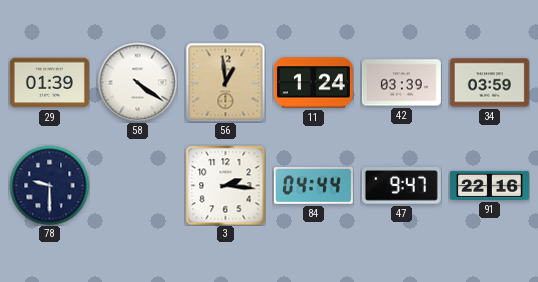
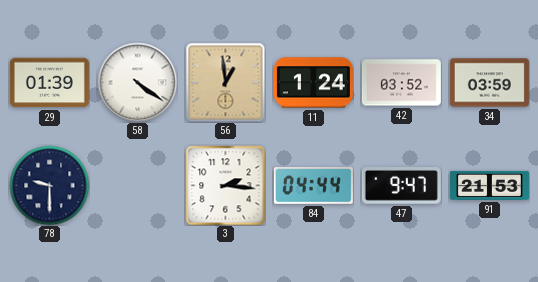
42: 03:39 -> 03:52
91: 22:16 -> 21:53
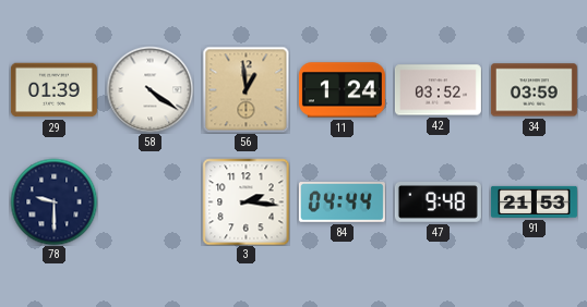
47: 9:47 -> 9:48
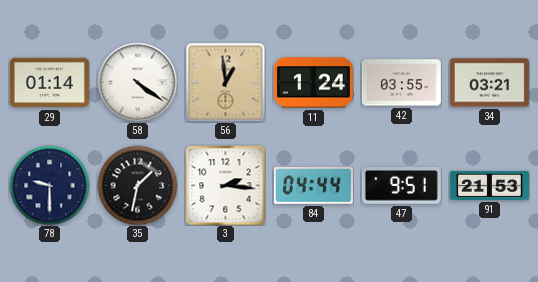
29: 01:39 -> 01:14
42: 03:52 -> 03:55
34: 03:59 -> 03:21
35: none -> 1:32
47: 9:48 -> 9:51
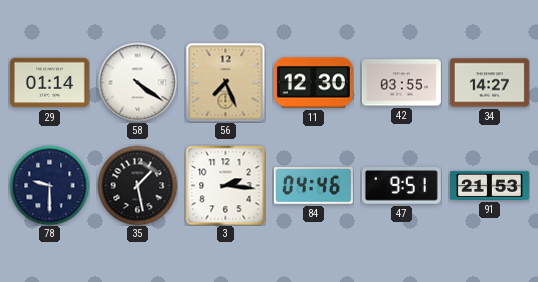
56: 12:59 -> 7:26
11: 1:24 -> 12:30
34: 03:21 -> 14:27
35: 1:32 -> 1:28
84: 04:44 -> 04:46
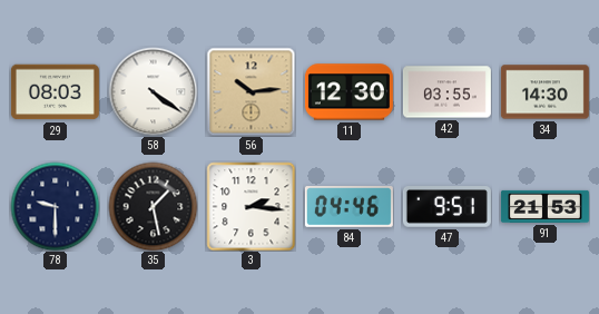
29: 01:14 -> 08:03
56: 7:26 -> 10:14
34: 14:27 -> 14:30
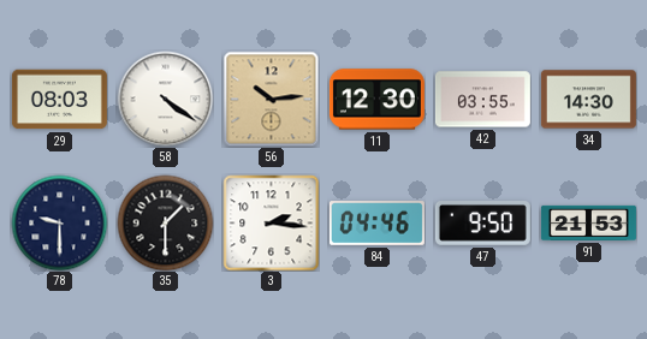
35: 1:28 -> 1:30
47: 9:51 -> 9:50
